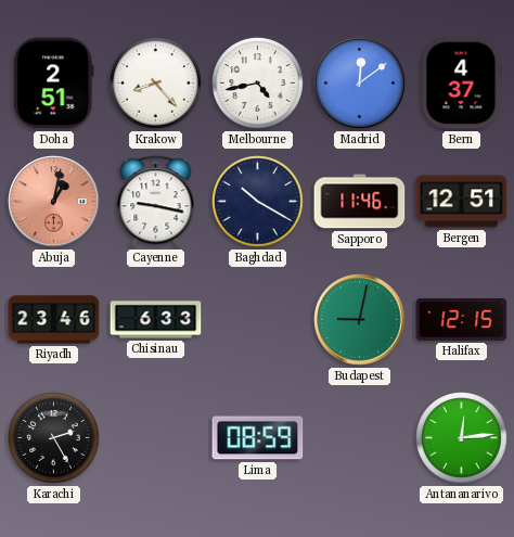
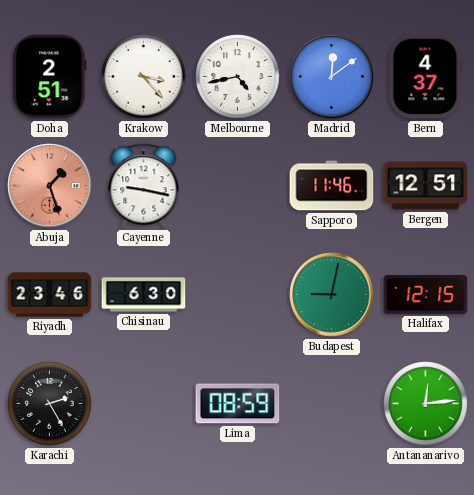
Krakow: 8:23 -> 3:23
Abuja: 1:02 -> 1:27
Baghdad: 10:20 -> none
Chisinau: 6:33 -> 6:30
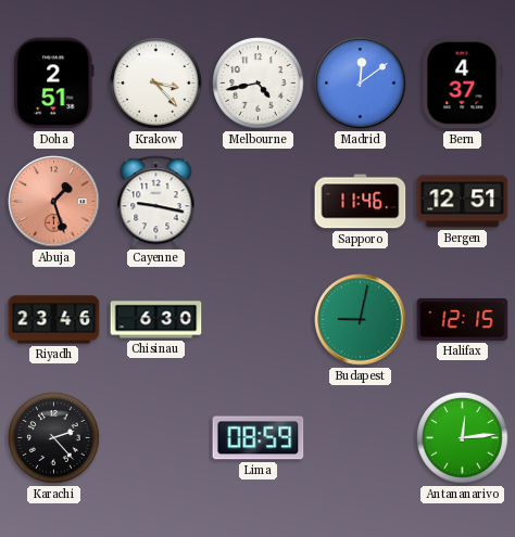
Karachi: 2:25 -> 2:23
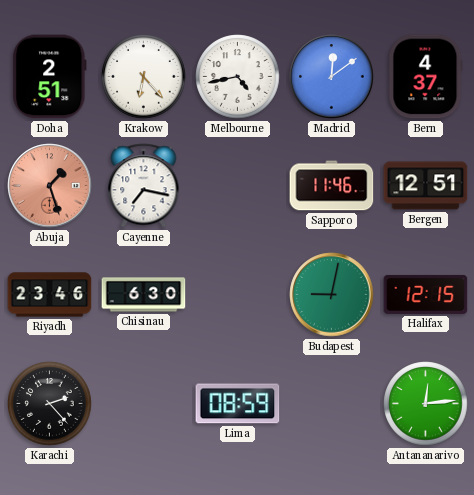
Krakow: 3:23 -> 6:23
Cayenne: 9:17 -> 7:17
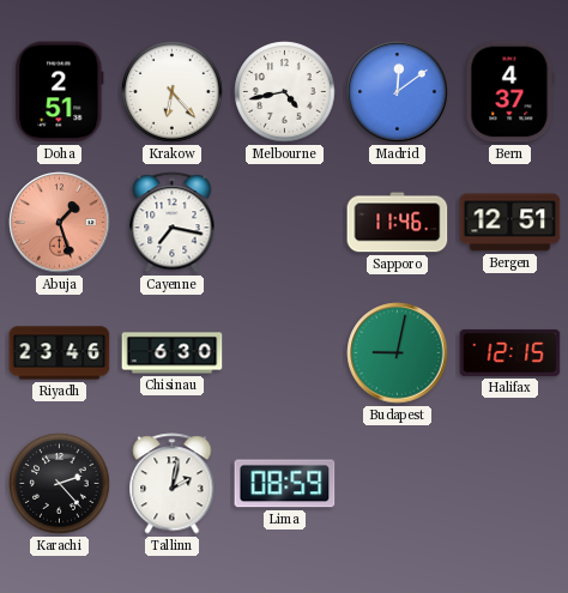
Tallinn: none -> 2:02
Antananarivo: 12:14 -> none
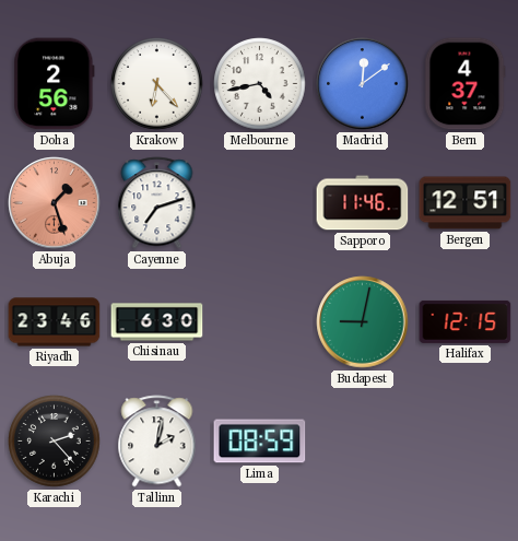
Doha: 2:51 -> 2:56
Cayenne: 7:17 -> 7:12
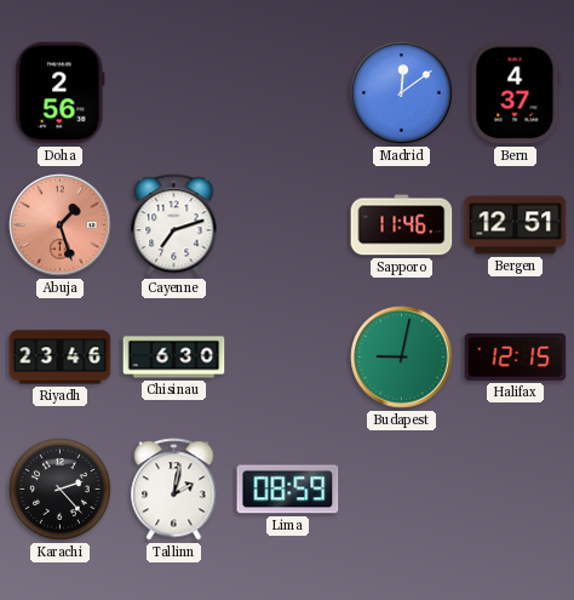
Krakow: 6:23 -> none
Melbourne: 4:43 -> none
